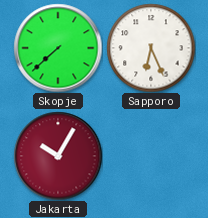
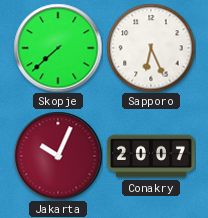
Jakarta: 10:05 -> 10:04
Conakry: none -> 20:07
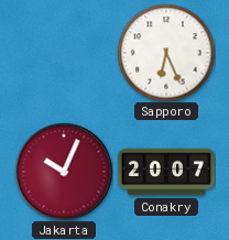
Skopje: 7:38 -> none
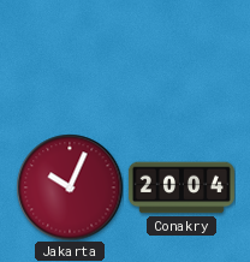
Sapporo: 6:26 -> none
Conakry: 20:07 -> 20:04
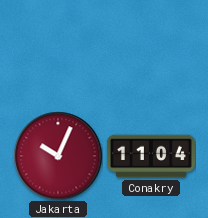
Conakry: 20:04 -> 11:04
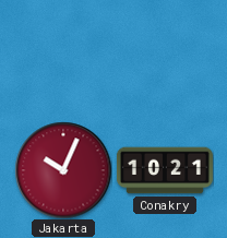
Conakry: 11:04 -> 10:21
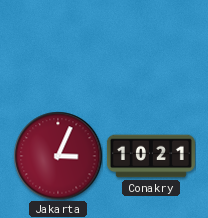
Jakarta: 10:04 -> 3:04
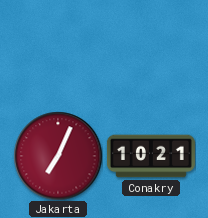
Jakarta: 3:04 -> 7:04
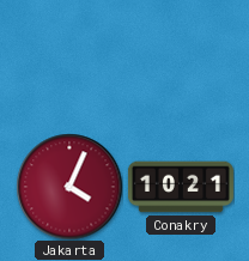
Jakarta: 7:04 -> 4:04
